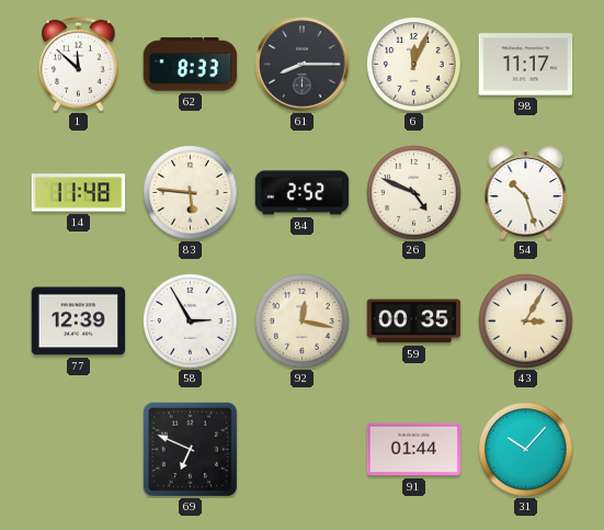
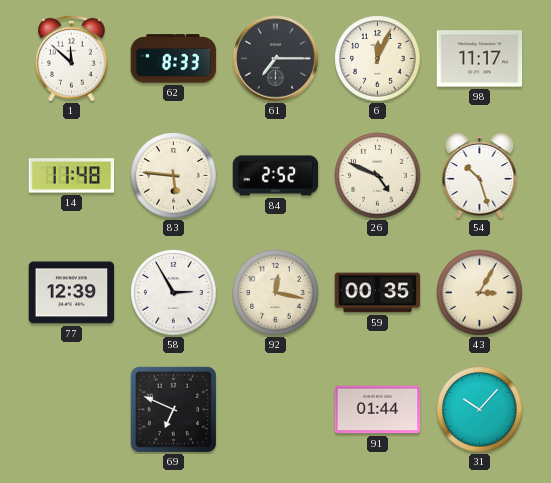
61: 8:15 -> 7:15
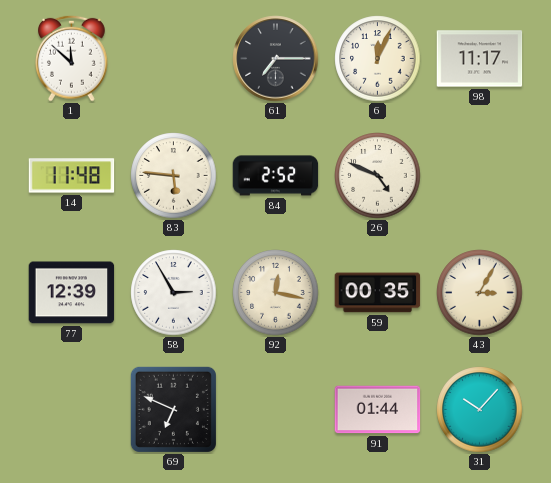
62: 8:33 -> none
54: 10:27 -> none
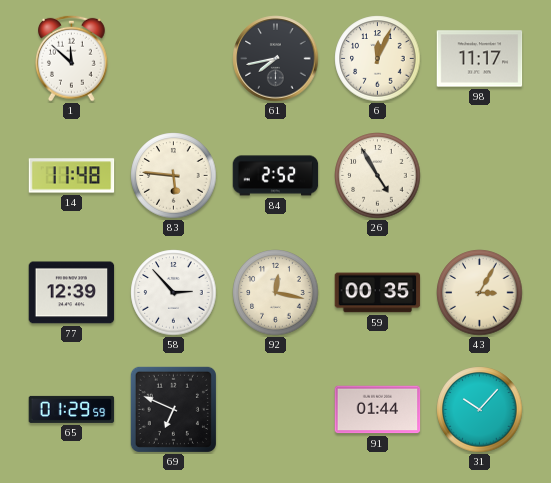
61: 7:15 -> 7:43
26: 4:49 -> 4:55
58: 2:55 -> 2:53
65: none -> 01:29
